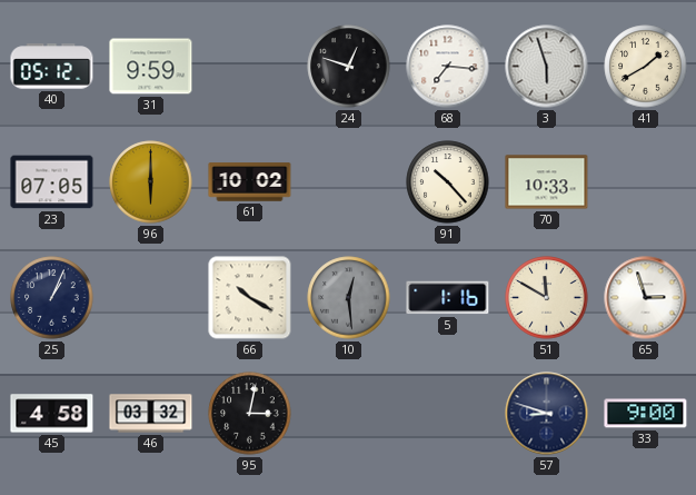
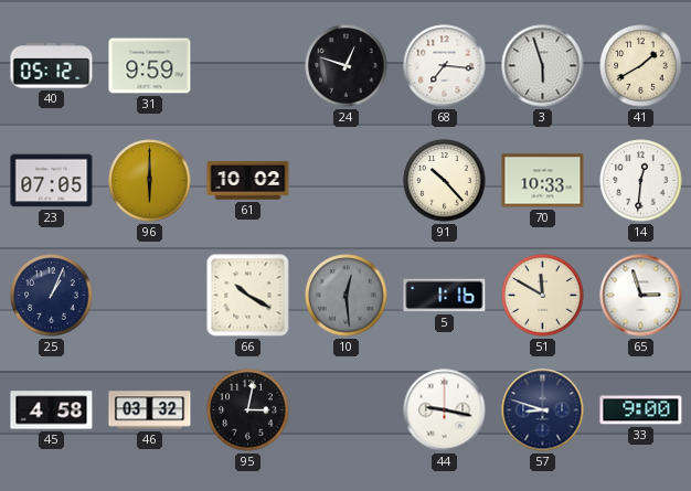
14: none -> 12:31
44: none -> 9:17
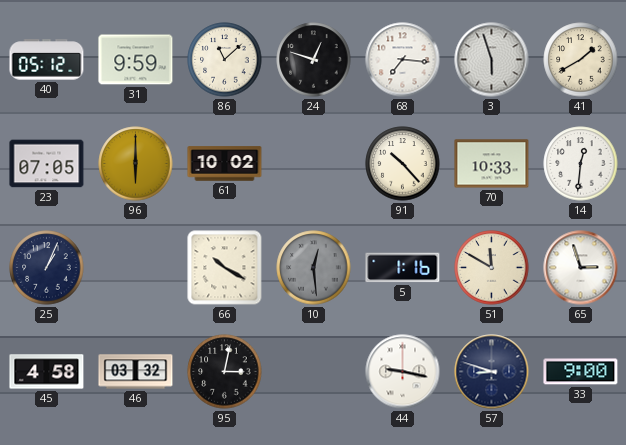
86: none -> 11:08
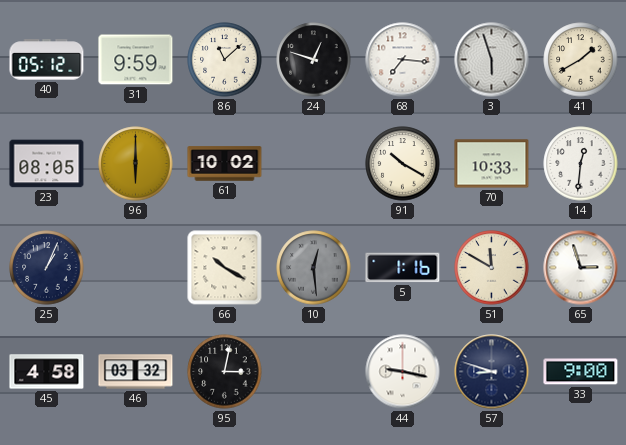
23: 07:05 -> 08:05
91: 10:23 -> 10:20
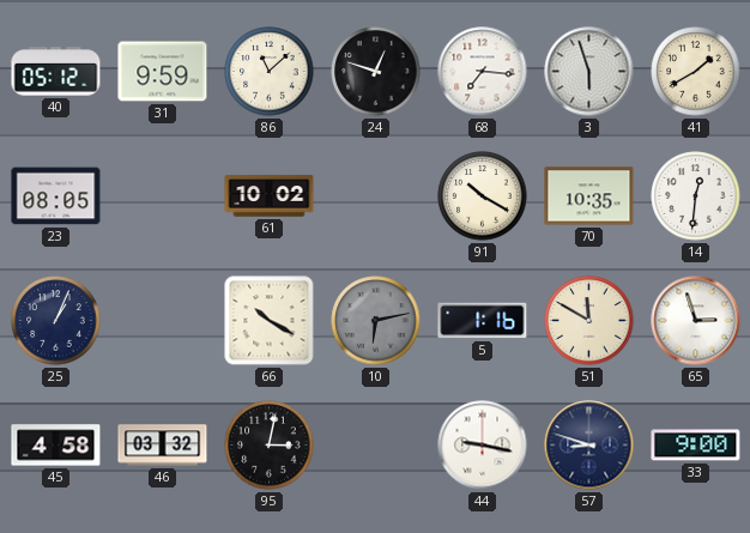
96: 6:00 -> none
70: 10:33 -> 10:35
10: 12:29 -> 6:13
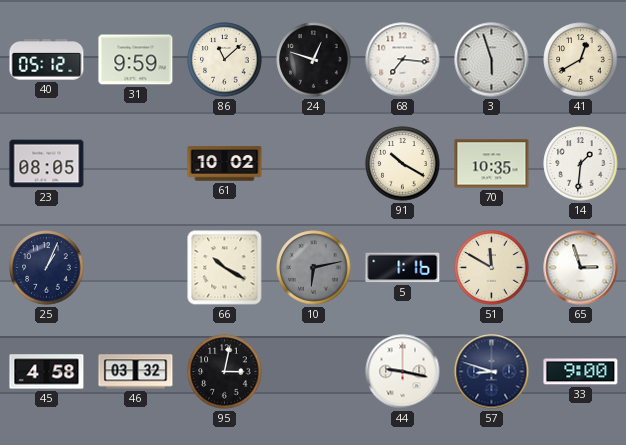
41: 1:40 -> 12:40
14: 12:31 -> 1:31
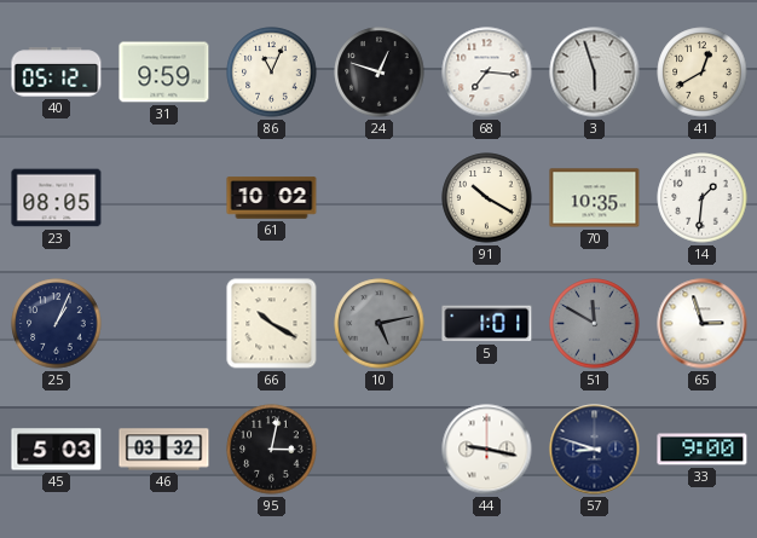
86: 11:08 -> 11:04
10: 6:13 -> 5:13
5: 1:16 -> 1:01
51 dial: cream -> grey
45: 4:58 -> 5:03
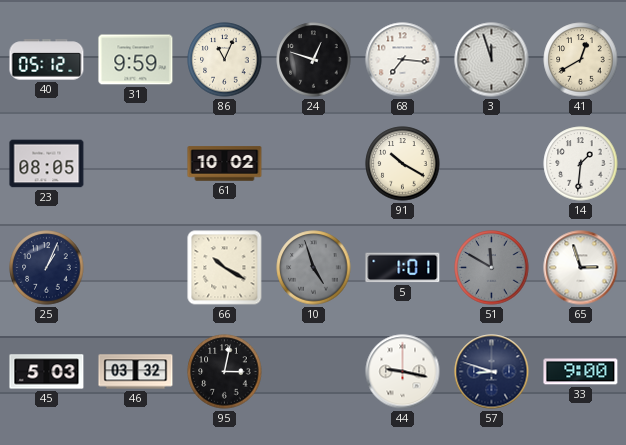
3: 5:57 -> 11:57
70: 10:35 -> none
10: 5:13 -> 4:57
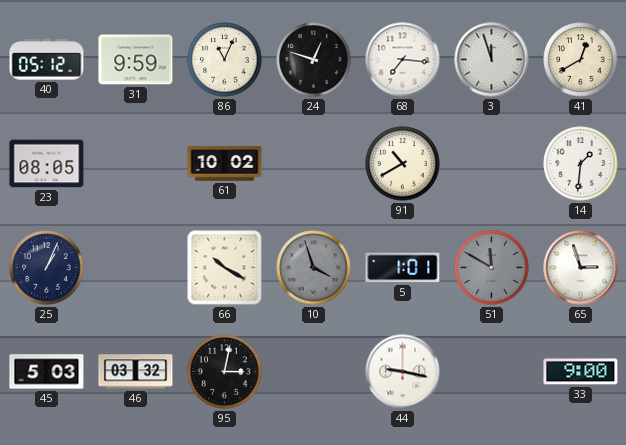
91: 10:20 -> 10:40
10: 4:57 -> 3:57
57: 8:48 -> none
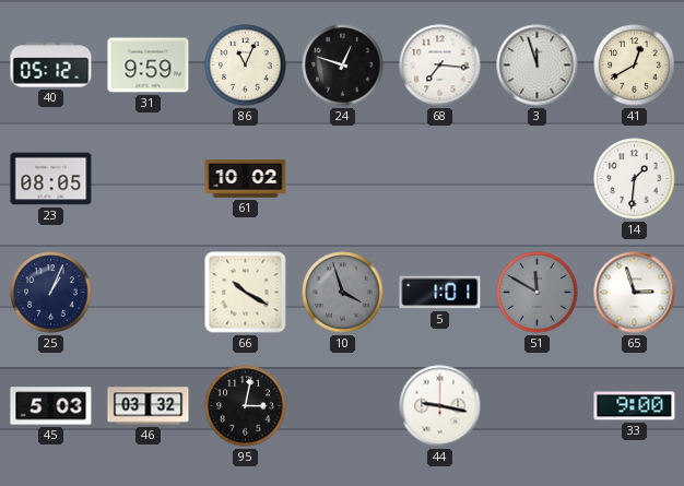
91: 10:40 -> none
